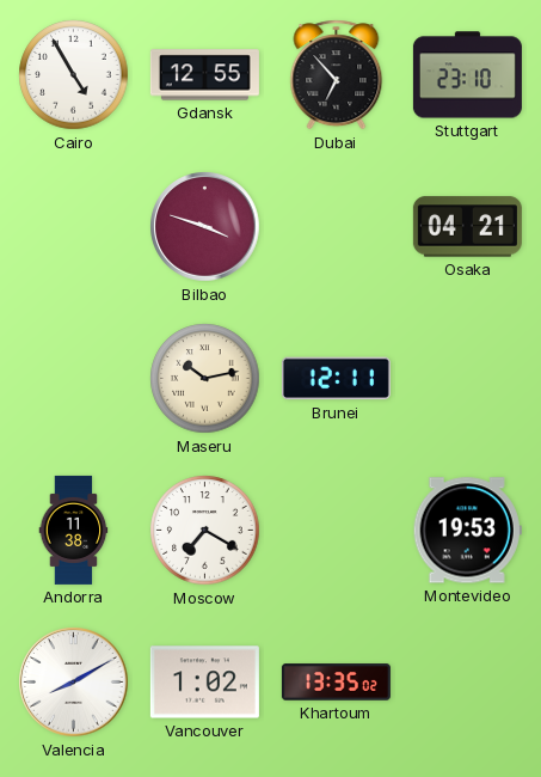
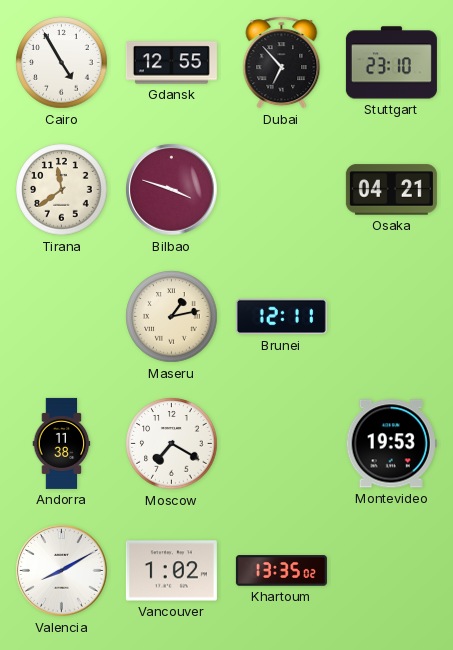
Tirana: none -> 11:39
Maseru: 10:13 -> 1:13
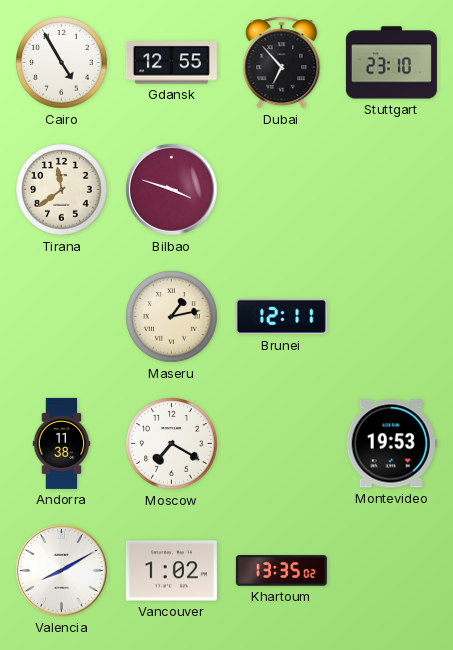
Osaka: 04:21 -> none
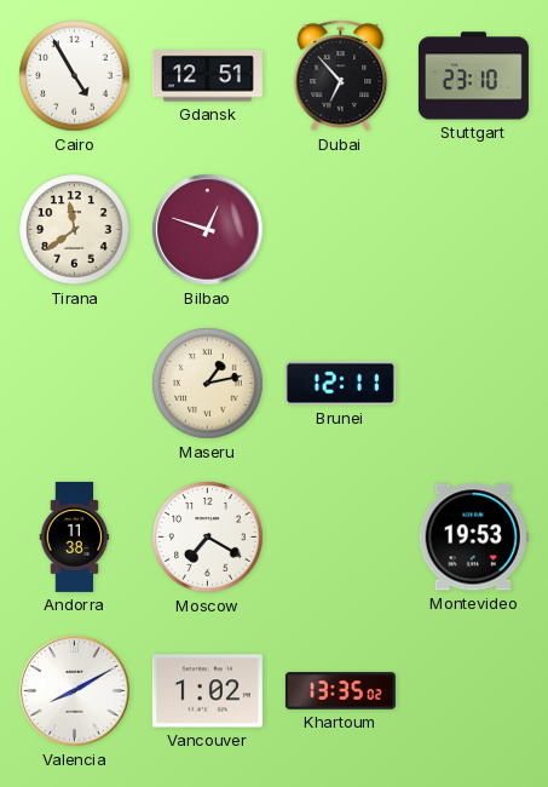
Gdansk: 12:55 -> 12:51
Bilbao: 3:48 -> 12:48
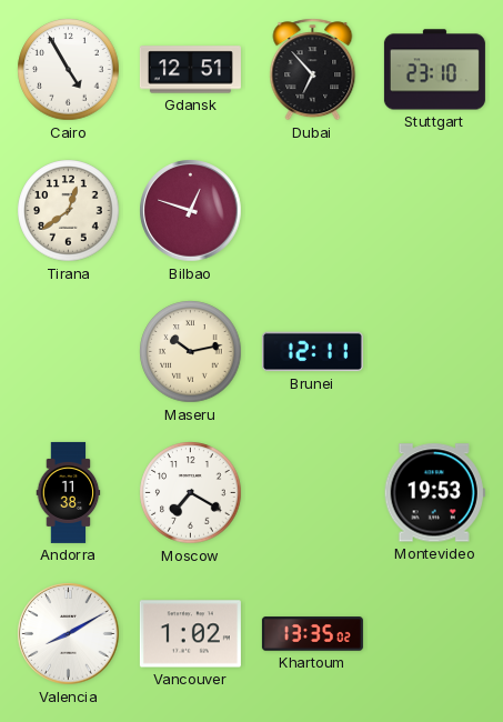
Tirana: 11:39 -> 12:39
Maseru: 1:13 -> 10:13
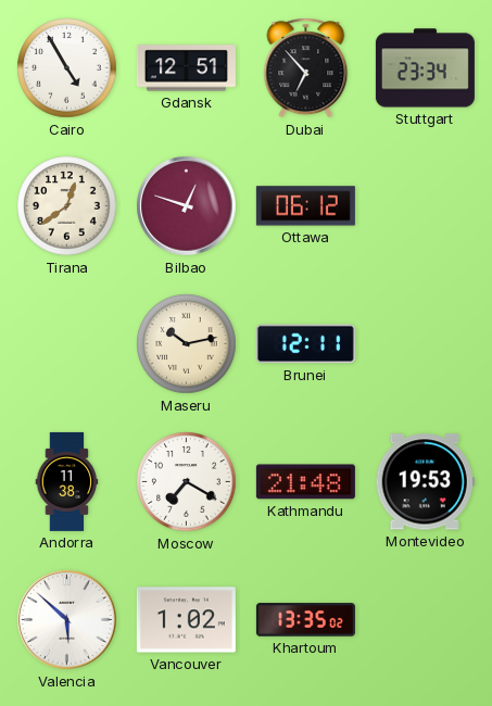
Stuttgart: 23:10 -> 23:34
Ottawa: none -> 06:12
Kathmandu: none -> 21:48
Valencia: 8:10 -> 5:52
